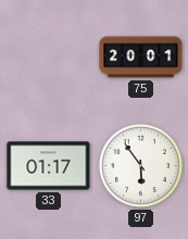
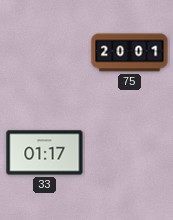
97: 5:54 -> none
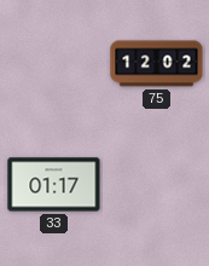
75: 20:01 -> 12:02
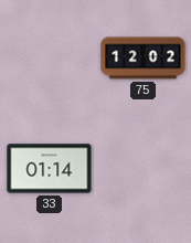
33: 01:17 -> 01:14
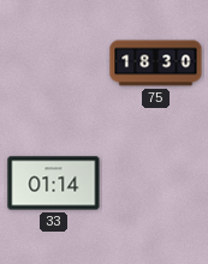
75: 12:02 -> 18:30
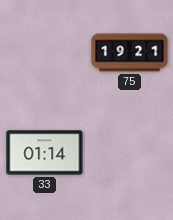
75: 18:30 -> 19:21
